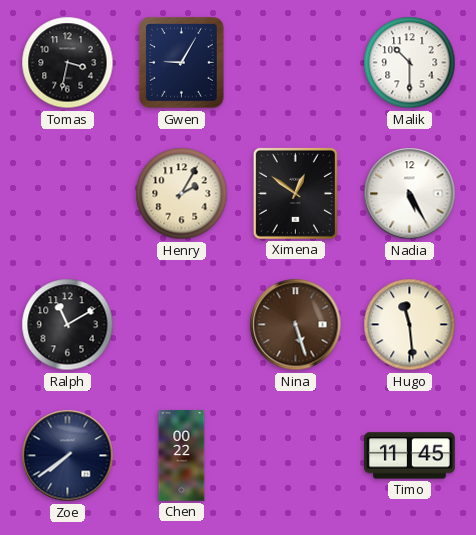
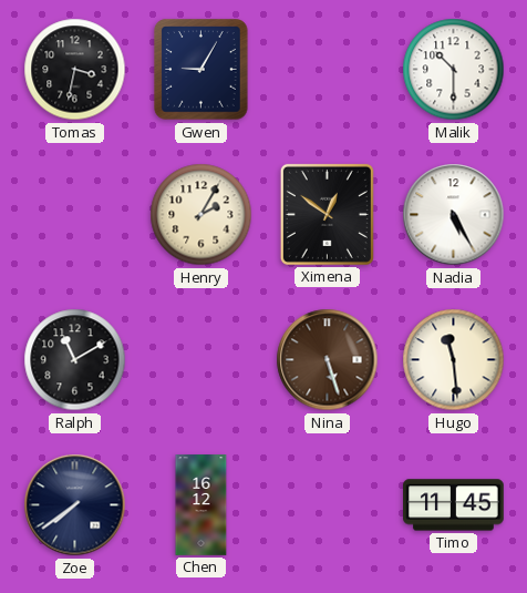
Chen: 00:22 -> 16:12
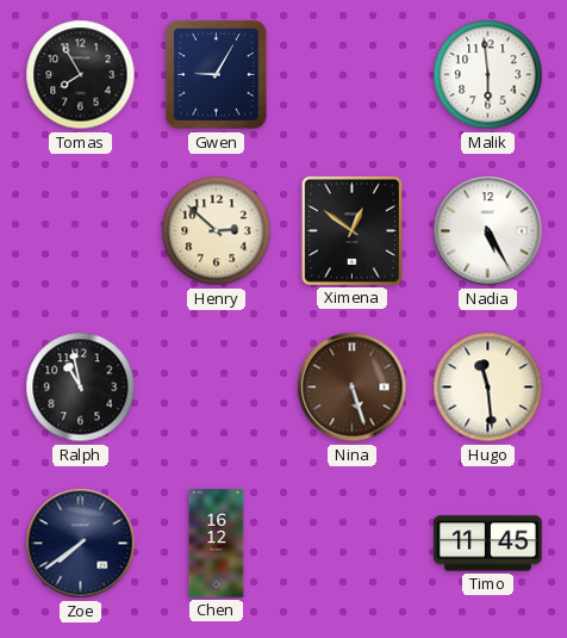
Tomas: 3:32 -> 7:55
Malik: 10:30 -> 5:59
Henry: 2:05 -> 2:52
Ralph: 11:10 -> 10:58
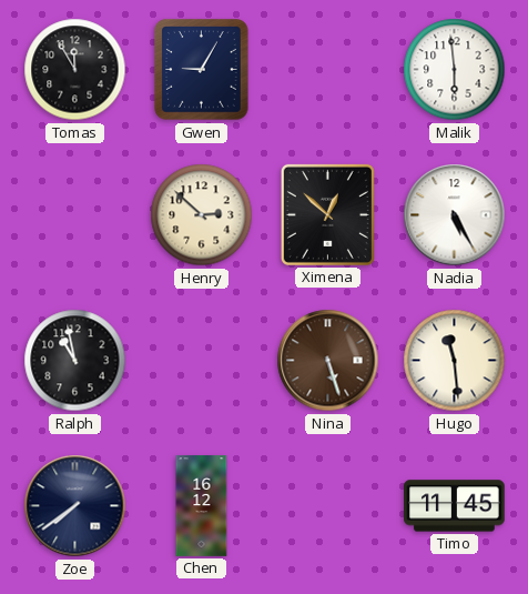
Tomas: 7:55 -> 11:55
Ximena: 12:51 -> 12:52
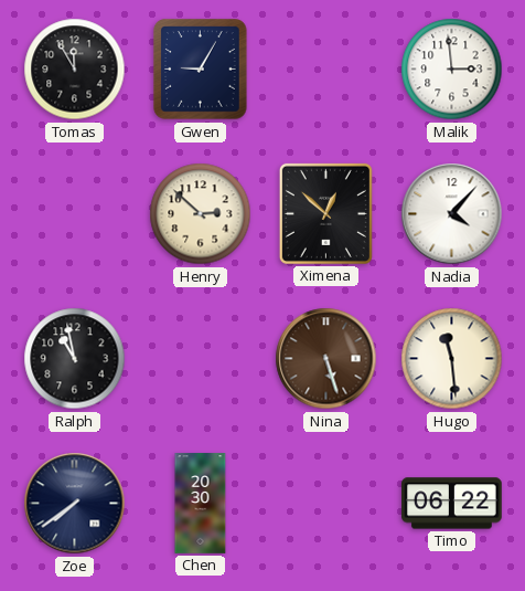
Malik: 5:59 -> 2:59
Nadia: 5:25 -> 4:07
Chen: 16:12 -> 20:30
Timo: 11:45 -> 06:22
